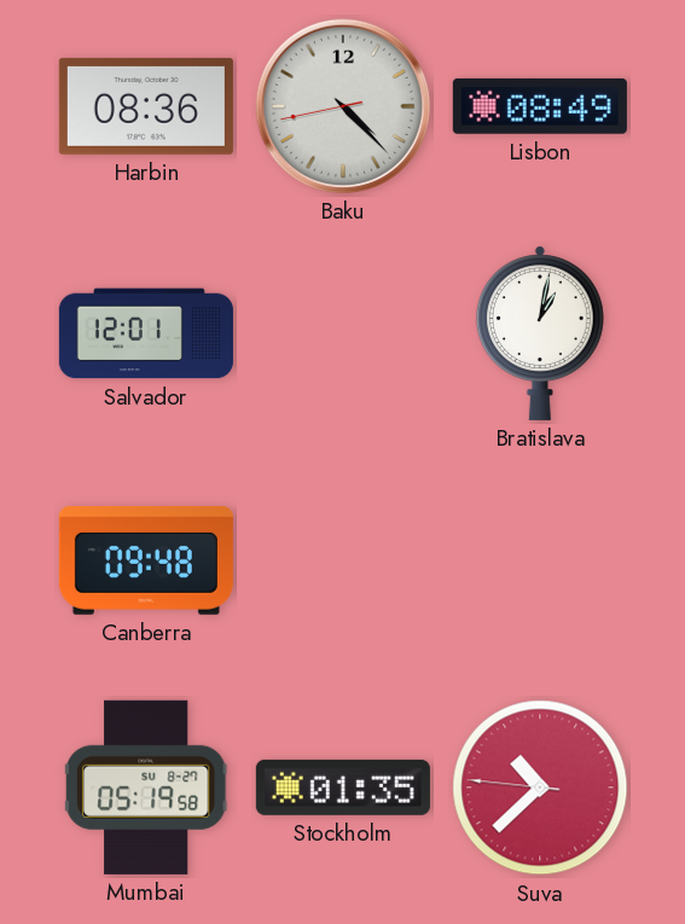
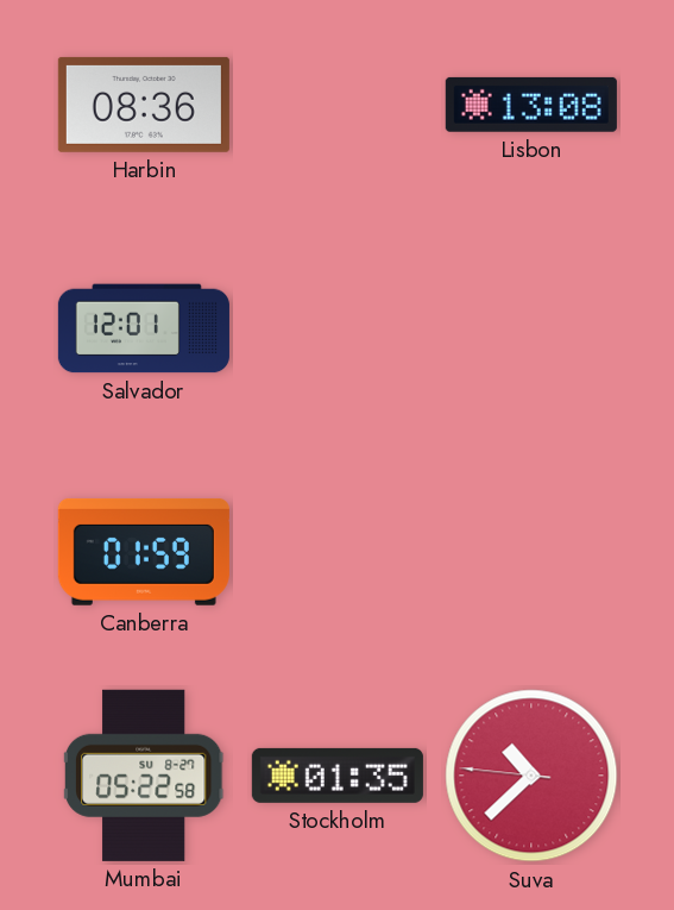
Baku: 4:22 -> none
Lisbon: 08:49 -> 13:08
Bratislava: 1:02 -> none
Canberra: 09:48 -> 01:59
Mumbai: 05:19 -> 05:22
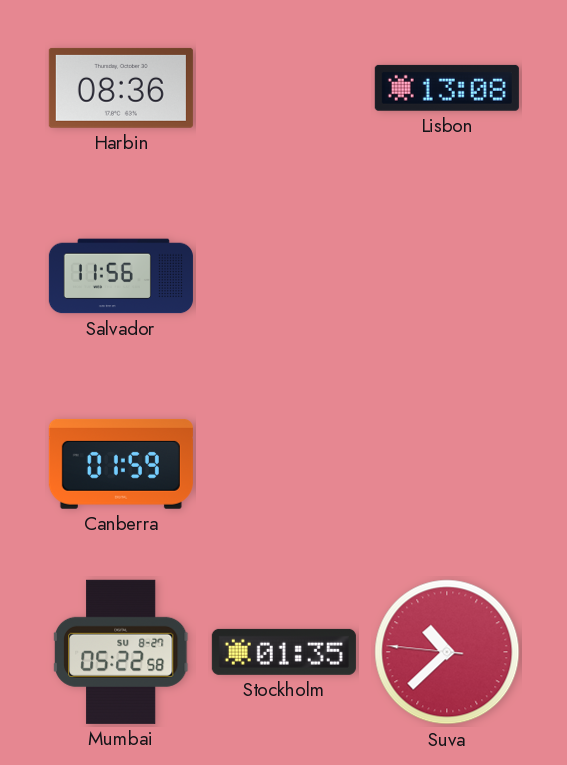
Salvador: 12:01 -> 11:56
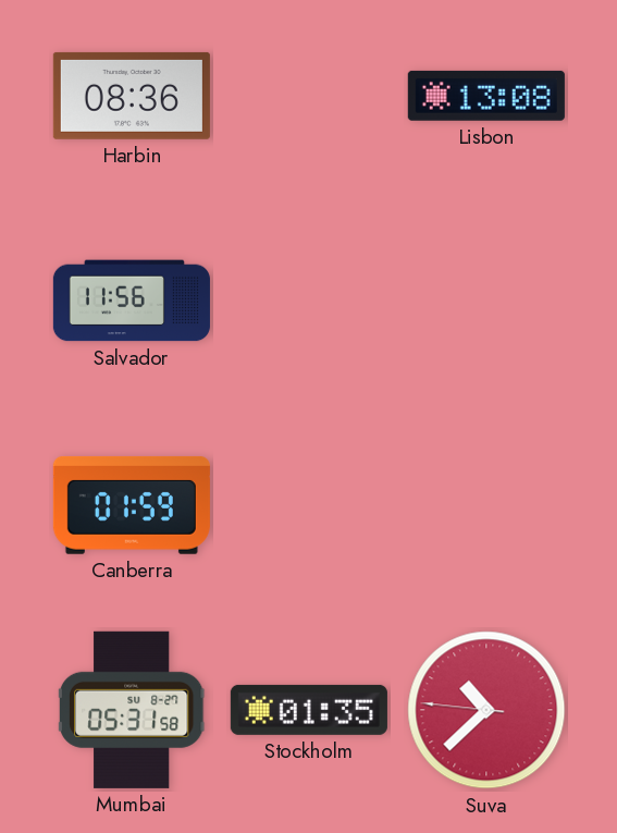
Mumbai: 05:22 -> 05:31
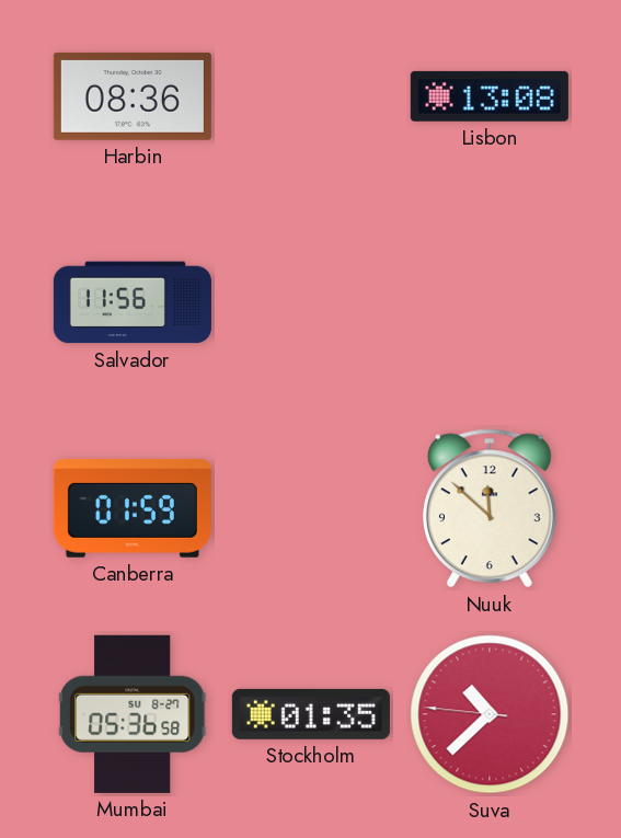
Nuuk: none -> 11:52
Mumbai: 05:31 -> 05:36
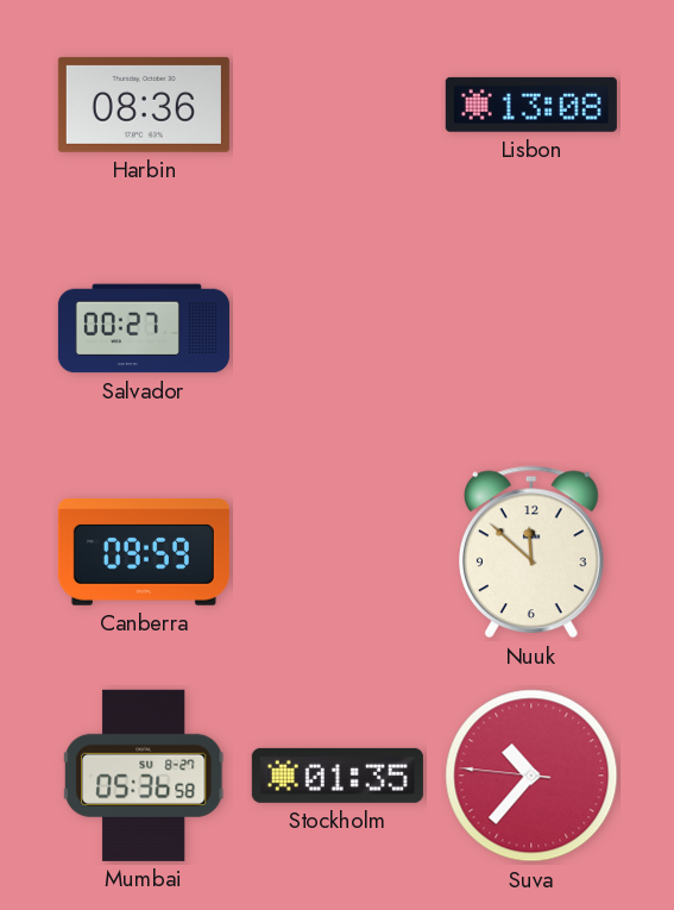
Salvador: 11:56 -> 00:27
Canberra: 01:59 -> 09:59
Suva: 10:37 -> 10:36
